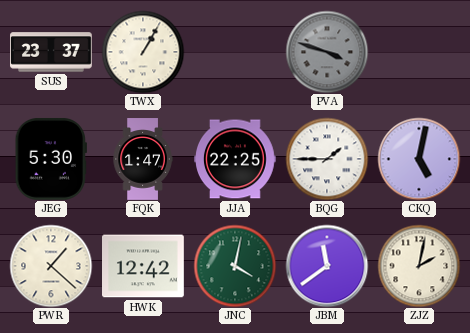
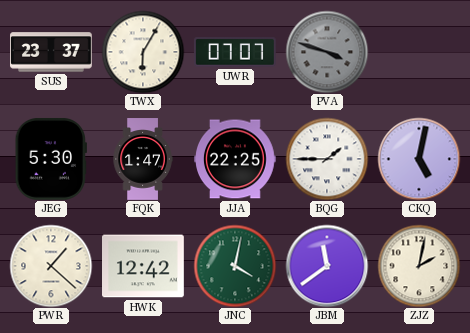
TWX: 1:05 -> 6:05
UWR: none -> 07:07
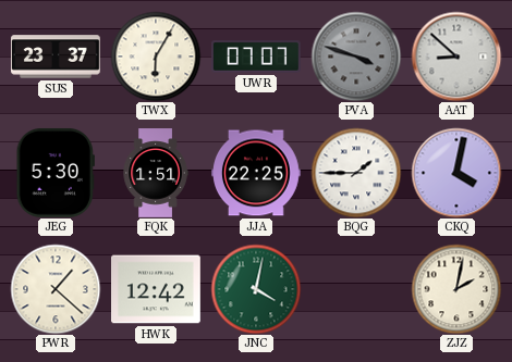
AAT: none -> 8:52
FQK: 1:47 -> 1:51
CKQ: 5:02 -> 4:02
JBM: 11:39 -> none
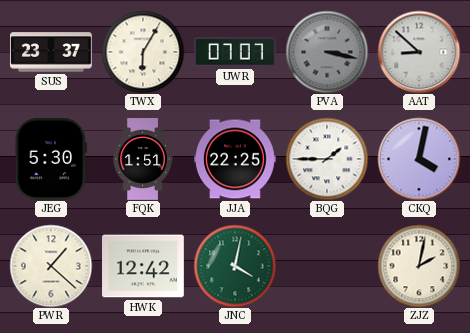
PVA: 3:48 -> 3:17
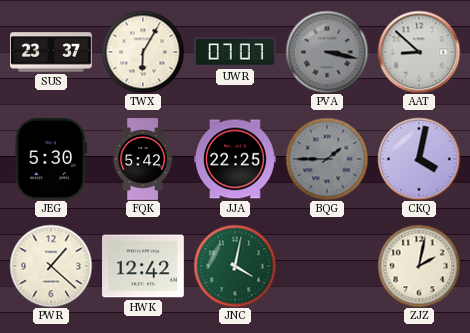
FQK: 1:51 -> 5:42
BQG dial: white -> grey
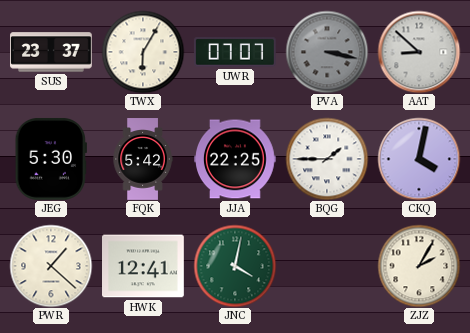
BQG dial: grey -> white
HWK: 12:42 -> 12:41
ZJZ: 2:02 -> 2:05
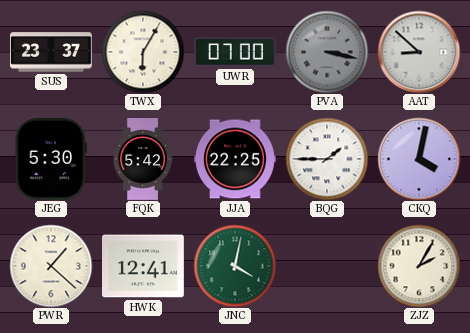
UWR: 07:07 -> 07:00
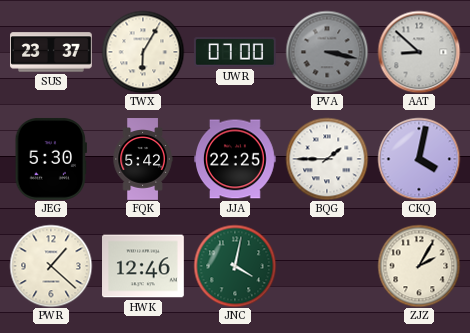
HWK: 12:41 -> 12:46
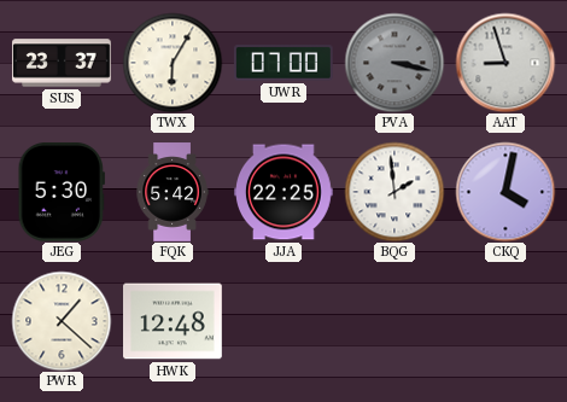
AAT: 8:52 -> 8:57
BQG: 1:45 -> 1:59
HWK: 12:46 -> 12:48
JNC: 4:02 -> none
ZJZ: 2:05 -> none
